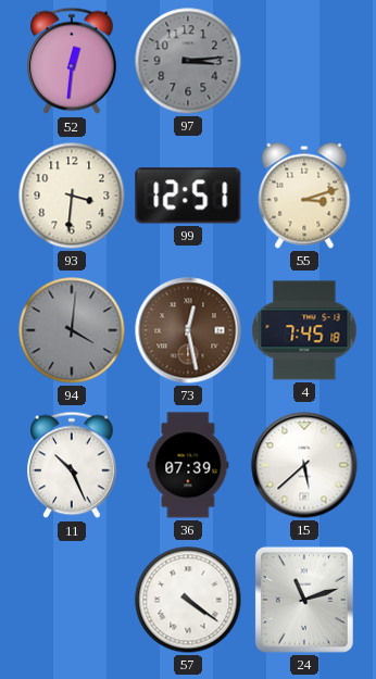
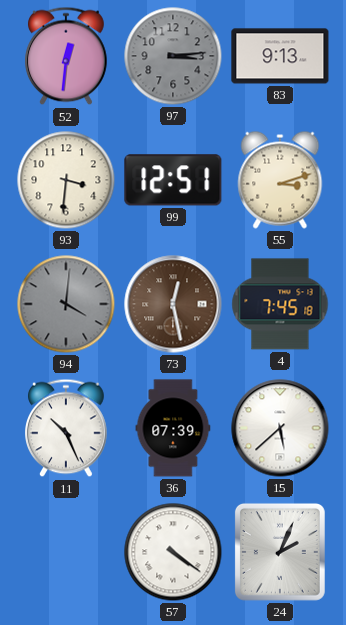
83: none -> 9:13
24: 11:12 -> 2:04
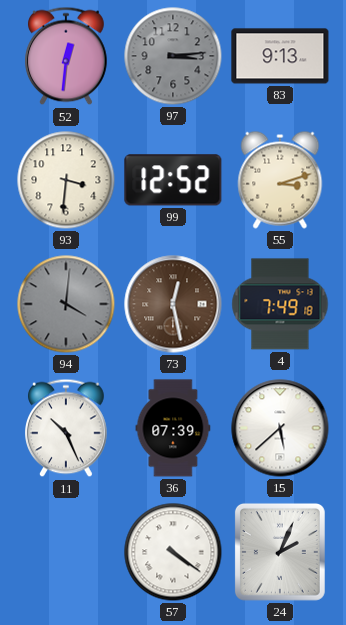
99: 12:51 -> 12:52
4: 7:45 -> 7:49
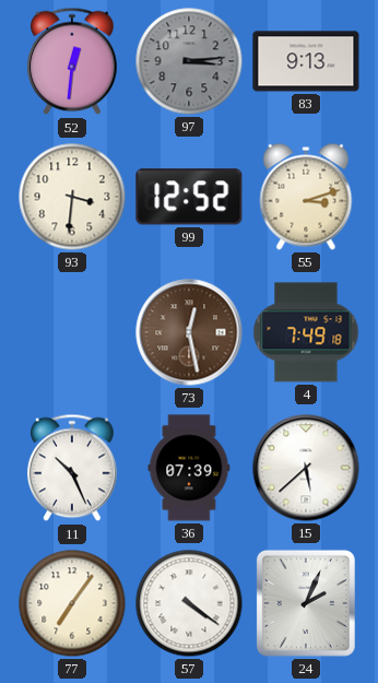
94: 4:01 -> none
77: none -> 7:06
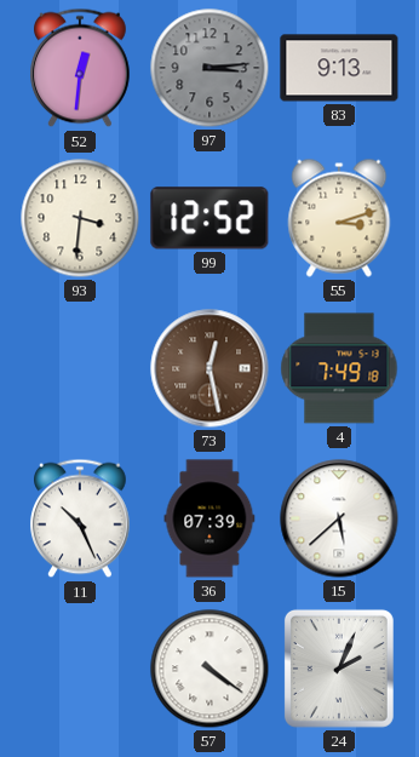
77: 7:06 -> none
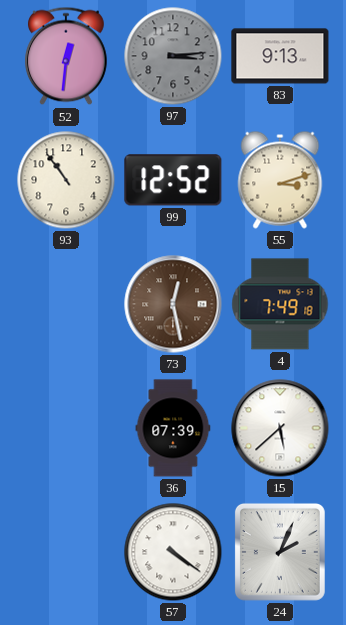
93: 3:31 -> 10:54
11: 10:26 -> none
